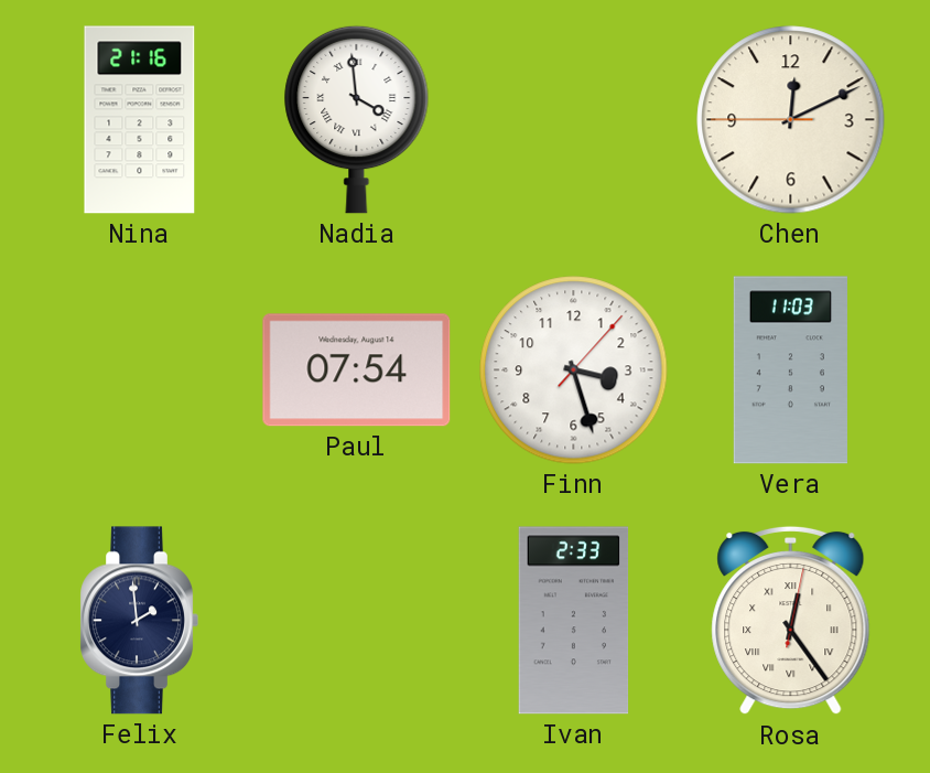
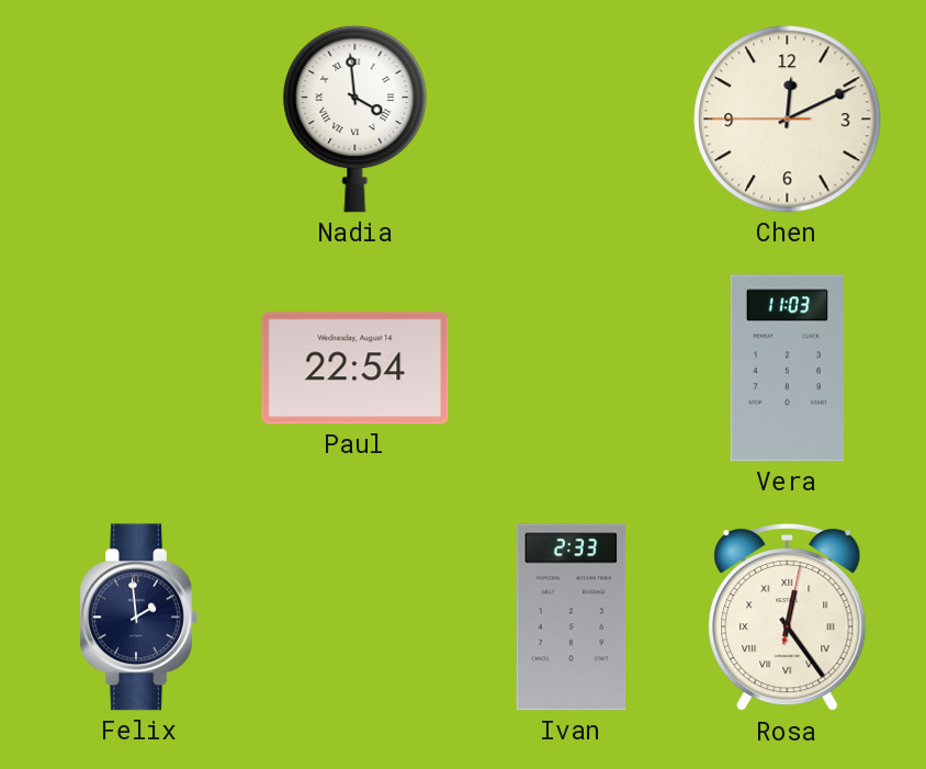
Nina: 21:16 -> none
Paul: 07:54 -> 22:54
Finn: 3:27 -> none
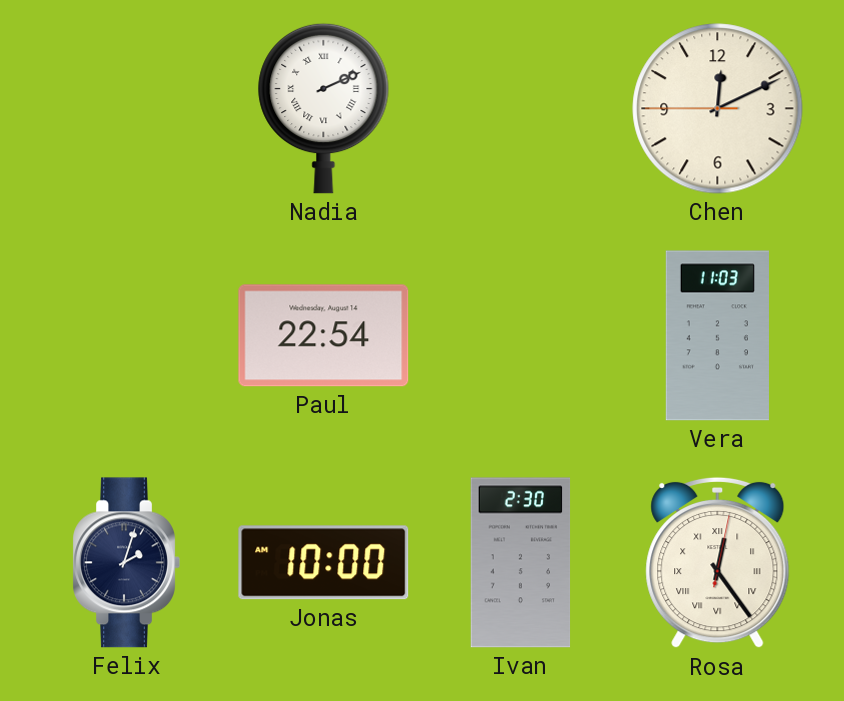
Nadia: 3:59 -> 2:11
Felix: 1:59 -> 2:03
Jonas: none -> 10:00
Ivan: 2:33 -> 2:30
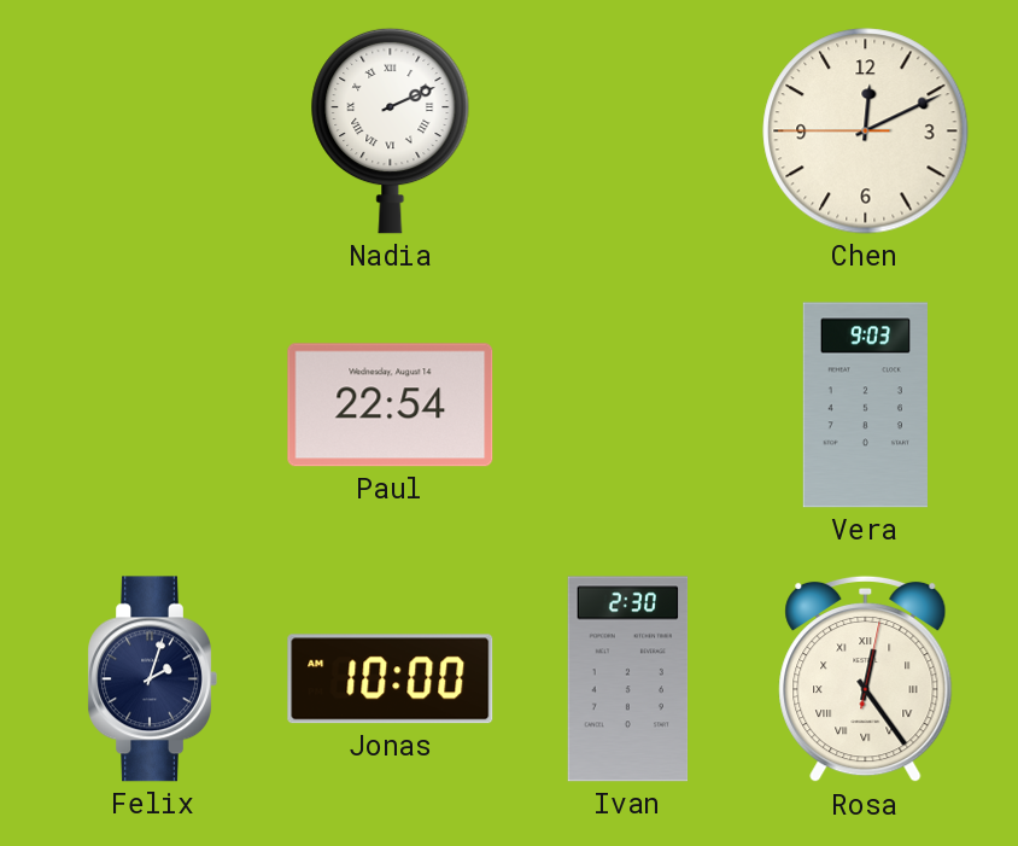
Vera: 11:03 -> 9:03
